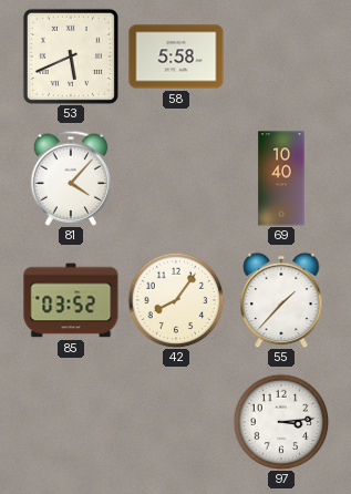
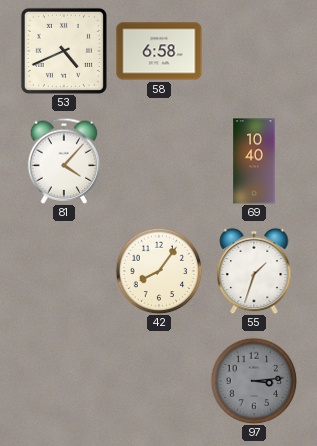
53: 5:41 -> 4:41
58: 5:58 -> 6:58
85: 03:52 -> none
55: 1:37 -> 1:33
97 dial: white -> grey
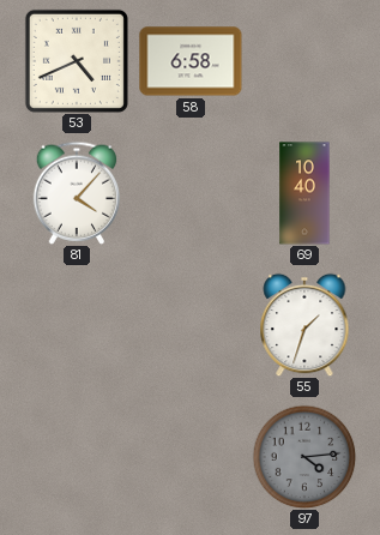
42: 8:06 -> none
97: 3:14 -> 4:14
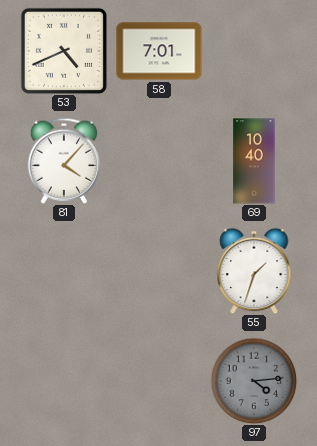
58: 6:58 -> 7:01
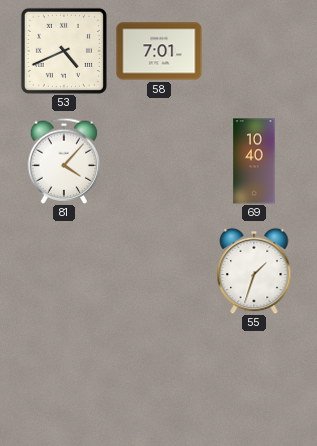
97: 4:14 -> none
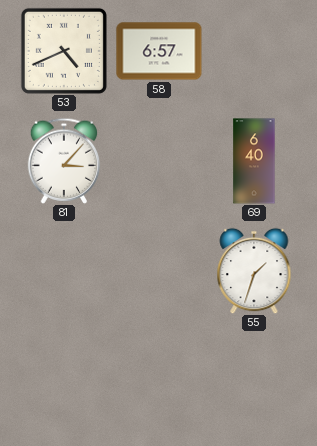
58: 7:01 -> 6:57
81: 4:07 -> 3:07
69: 10:40 -> 6:40
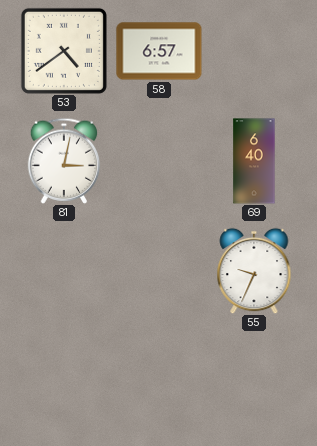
53: 4:41 -> 4:39
81: 3:07 -> 3:02
55: 1:33 -> 9:34
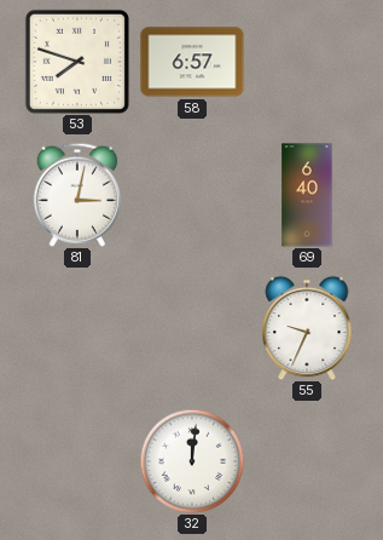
53: 4:39 -> 7:48
32: none -> 12:01
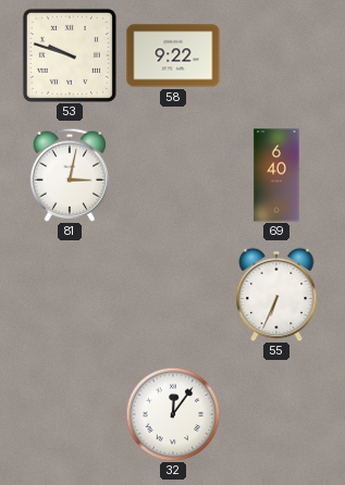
53: 7:48 -> 9:48
58: 6:57 -> 9:22
55: 9:34 -> 6:34
32: 12:01 -> 12:06
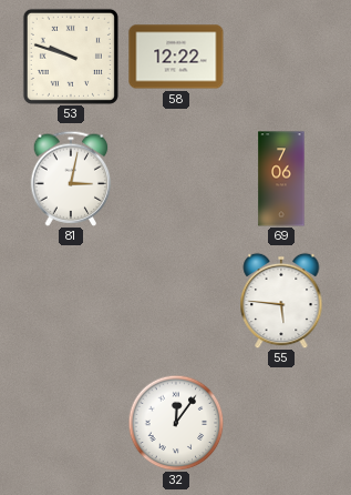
58: 9:22 -> 12:22
69: 6:40 -> 7:06
55: 6:34 -> 5:46
